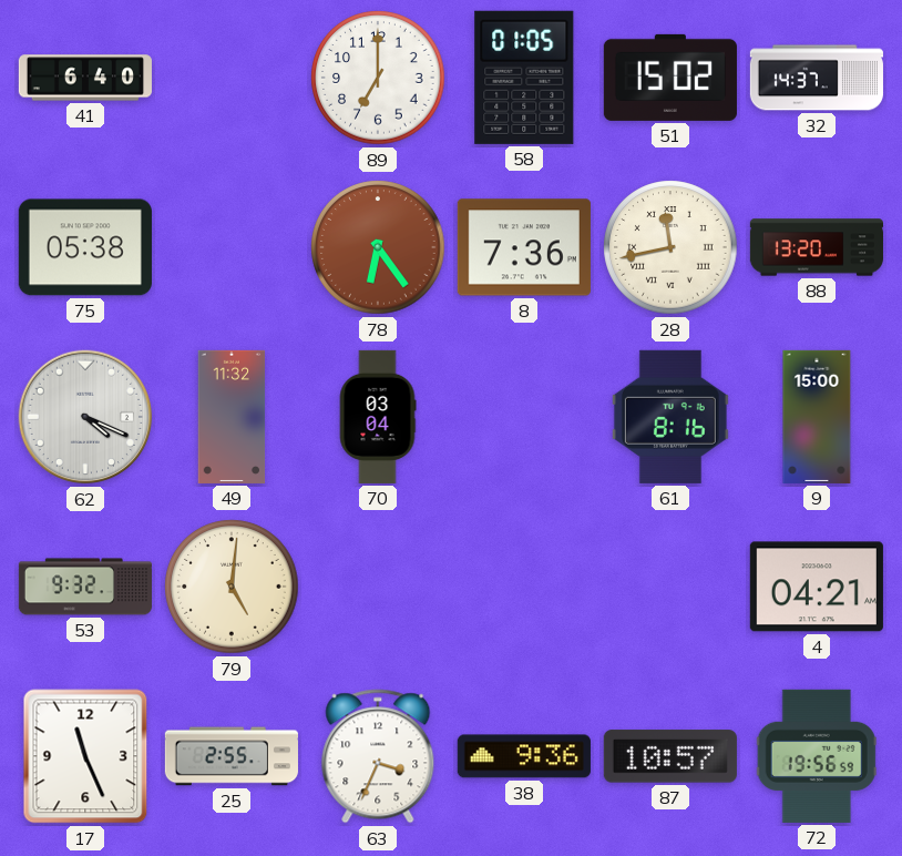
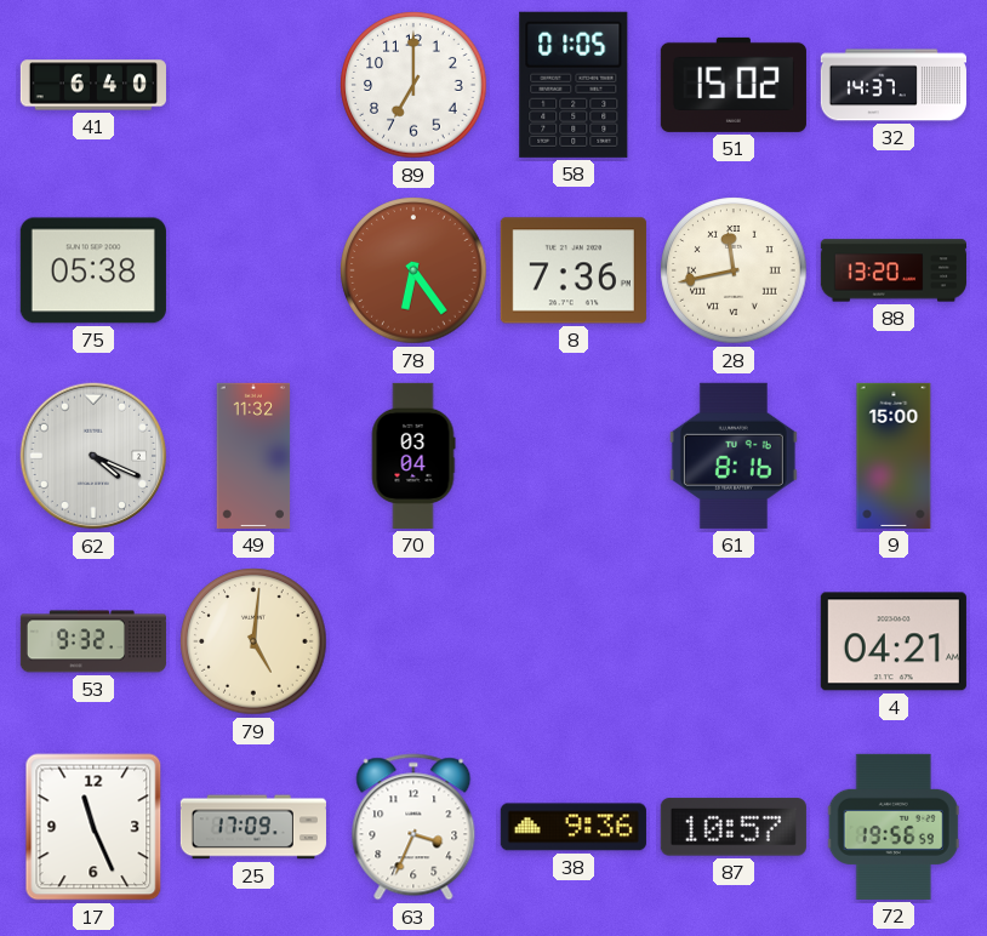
25: 2:55 -> 17:09
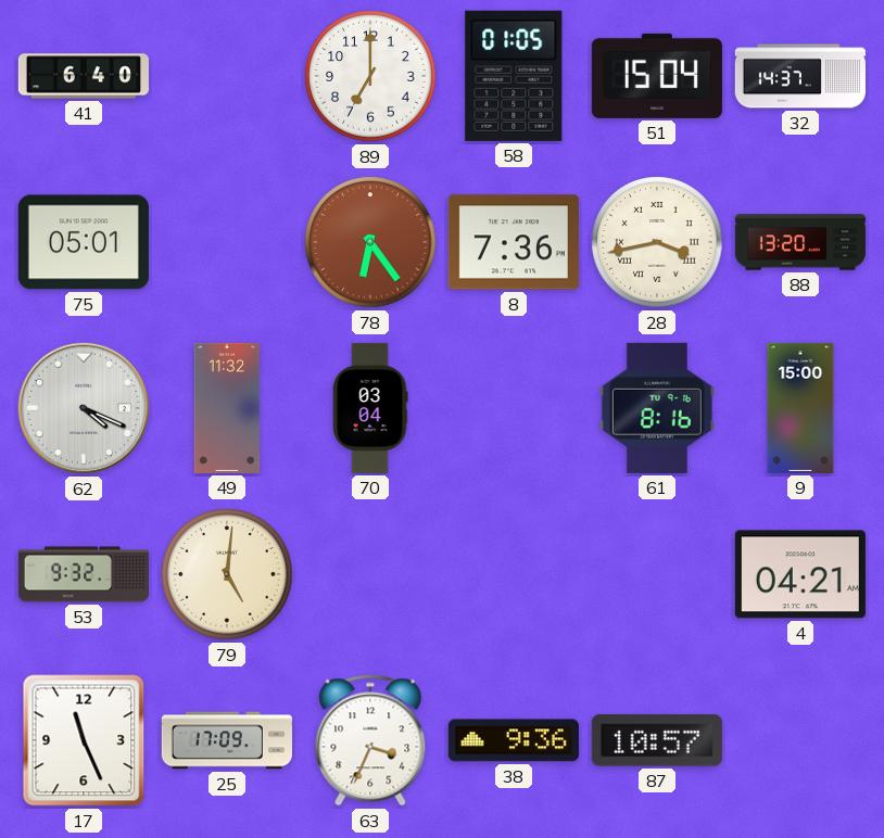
51: 15:02 -> 15:04
75: 05:38 -> 05:01
28: 11:43 -> 3:43
72: 19:56 -> none
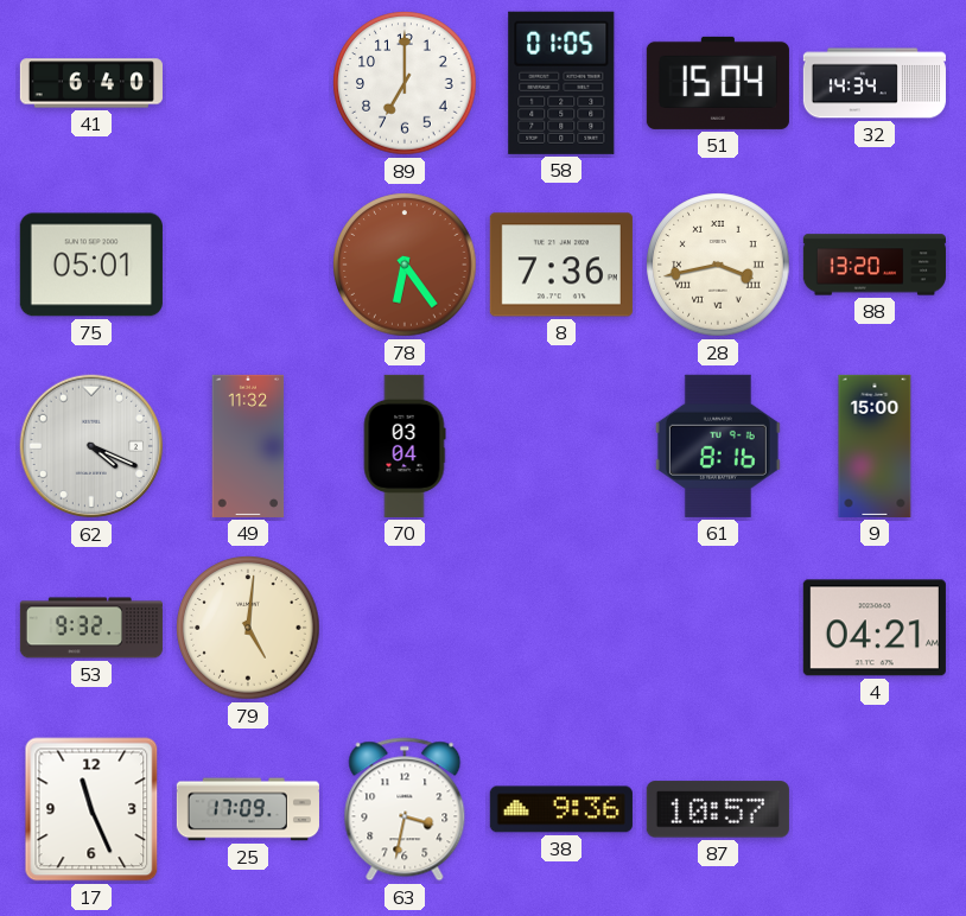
32: 14:37 -> 14:34
63: 3:34 -> 3:32
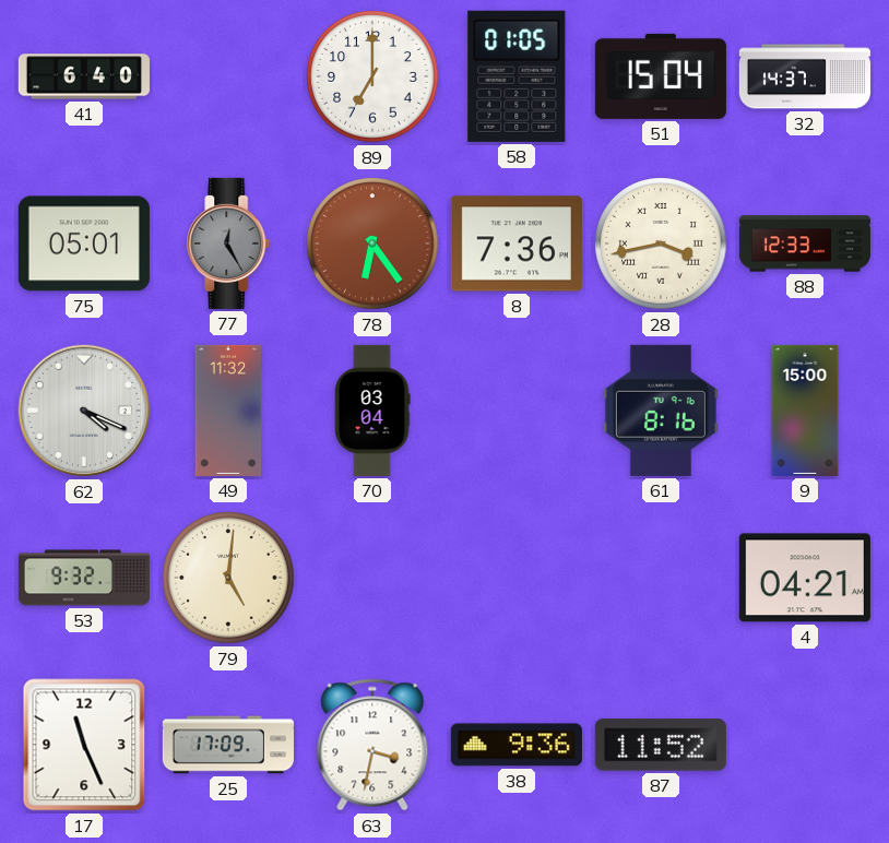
32: 14:34 -> 14:37
77: none -> 12:25
88: 13:20 -> 12:33
87: 10:57 -> 11:52
